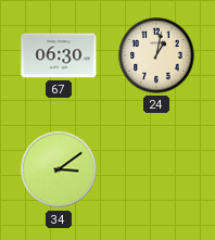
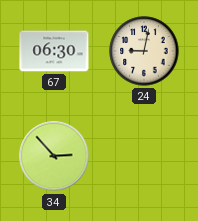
24: 1:02 -> 9:02
34: 3:09 -> 2:53
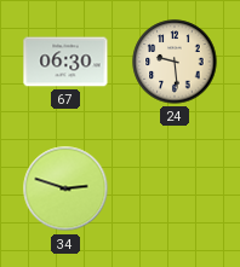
24: 9:02 -> 9:29
34: 2:53 -> 2:48
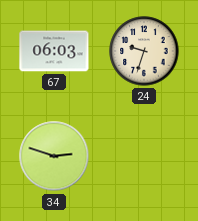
67: 06:30 -> 06:03
24: 9:29 -> 9:33
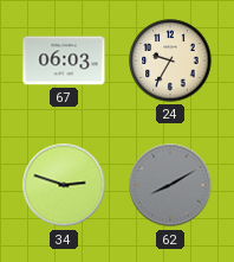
24: 9:33 -> 9:35
62: none -> 8:10
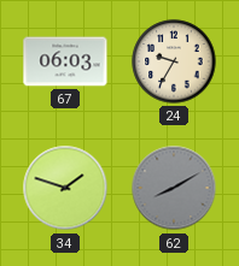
34: 2:48 -> 1:48
